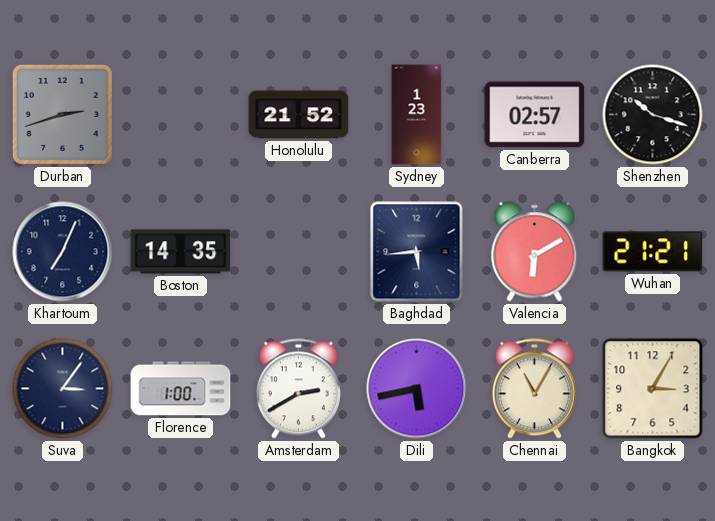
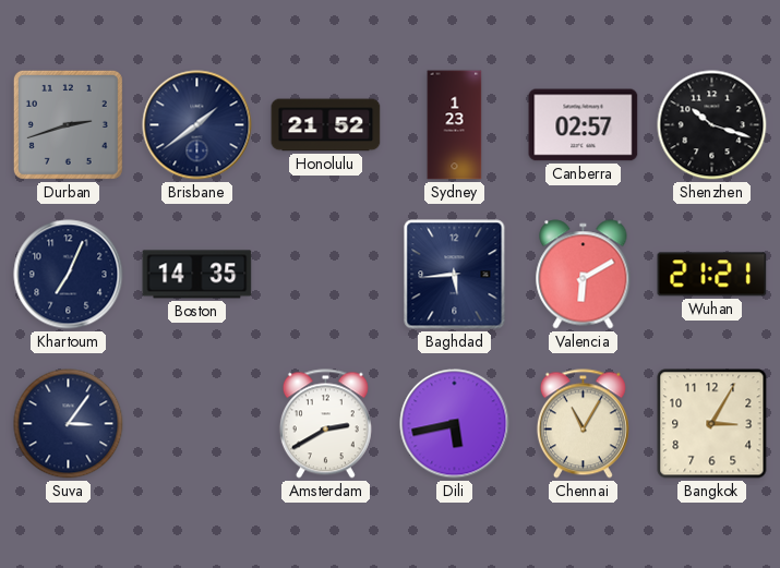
Brisbane: none -> 1:39
Florence: 1:00 -> none
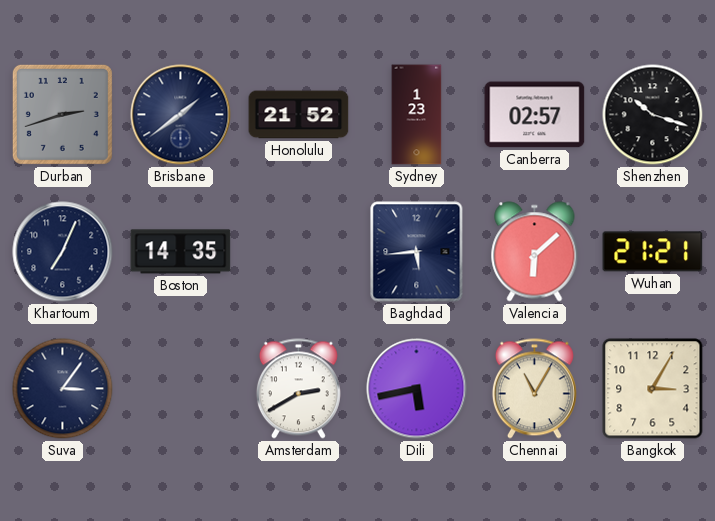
Valencia: 6:10 -> 6:08
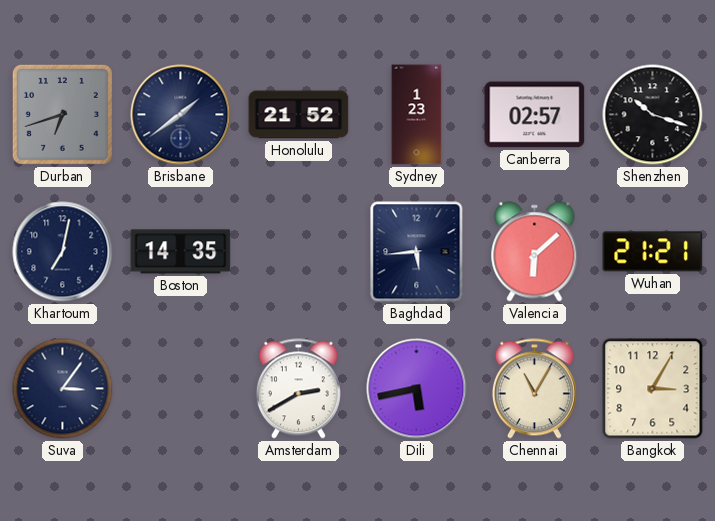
Durban: 2:42 -> 6:42
Khartoum: 7:04 -> 7:02
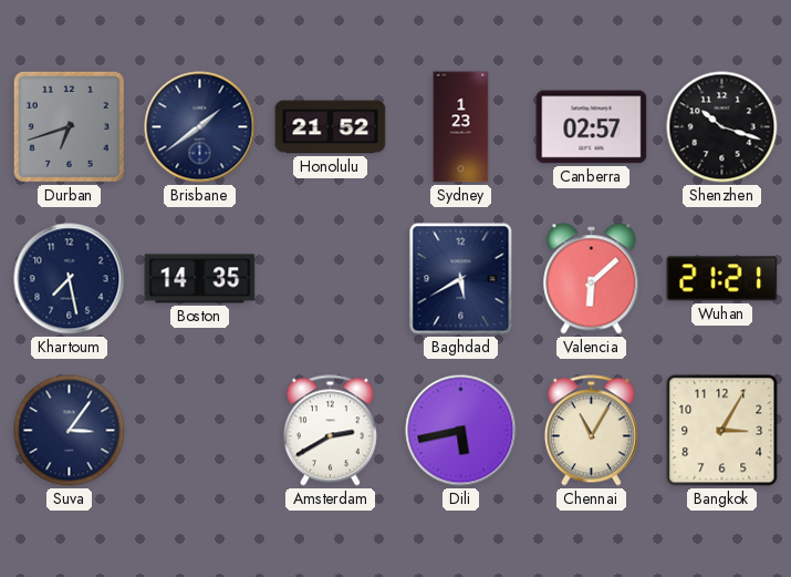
Khartoum: 7:02 -> 7:28
Baghdad: 5:44 -> 5:40
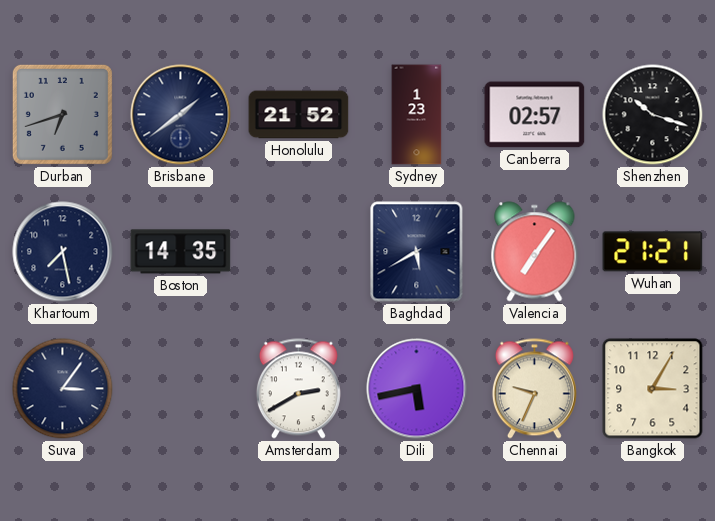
Valencia: 6:08 -> 7:06
Chennai: 11:05 -> 9:34
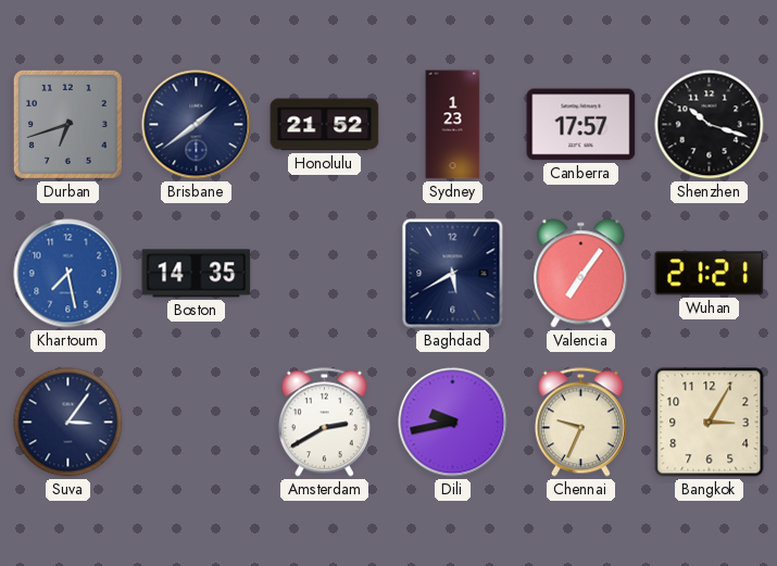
Canberra: 02:57 -> 17:57
Khartoum dial: navy -> blue
Dili: 5:43 -> 9:43
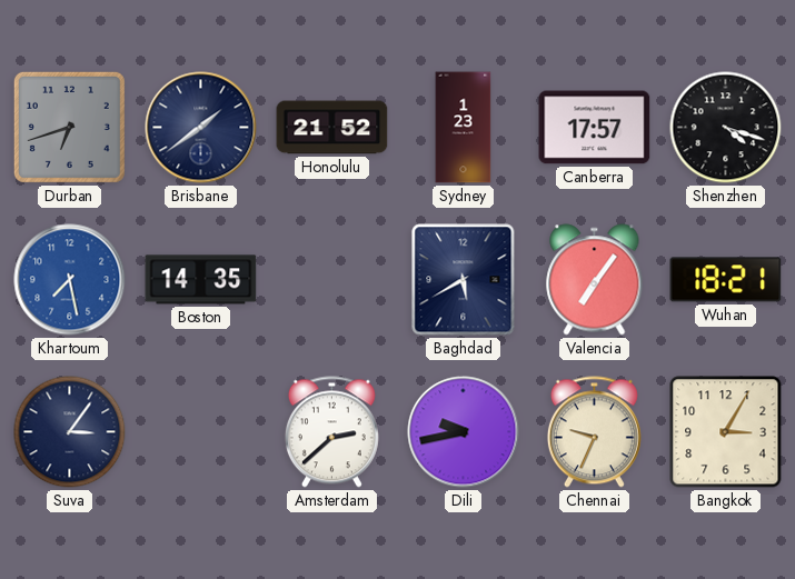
Shenzhen: 10:18 -> 4:18
Wuhan: 21:21 -> 18:21
Amsterdam: 2:40 -> 2:38
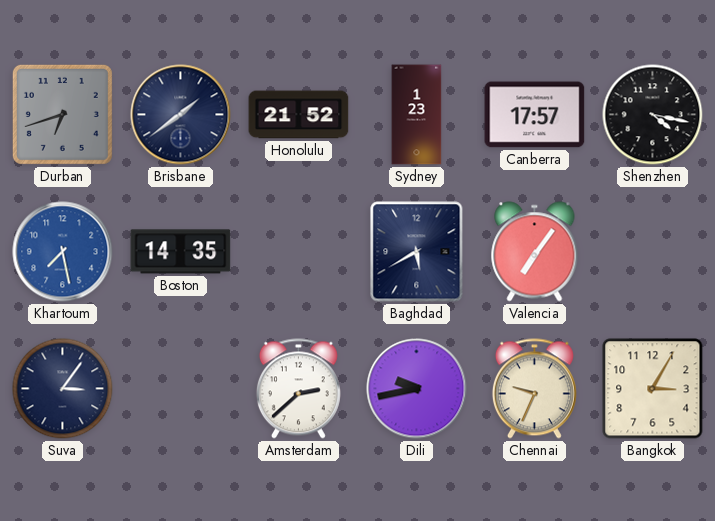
Shenzhen: 4:18 -> 4:17
Wuhan: 18:21 -> none
